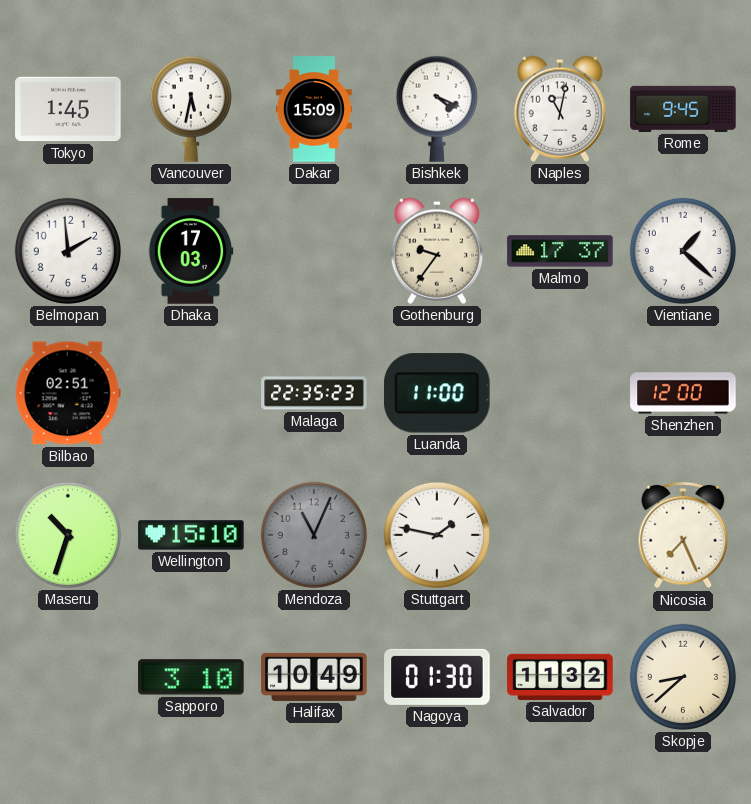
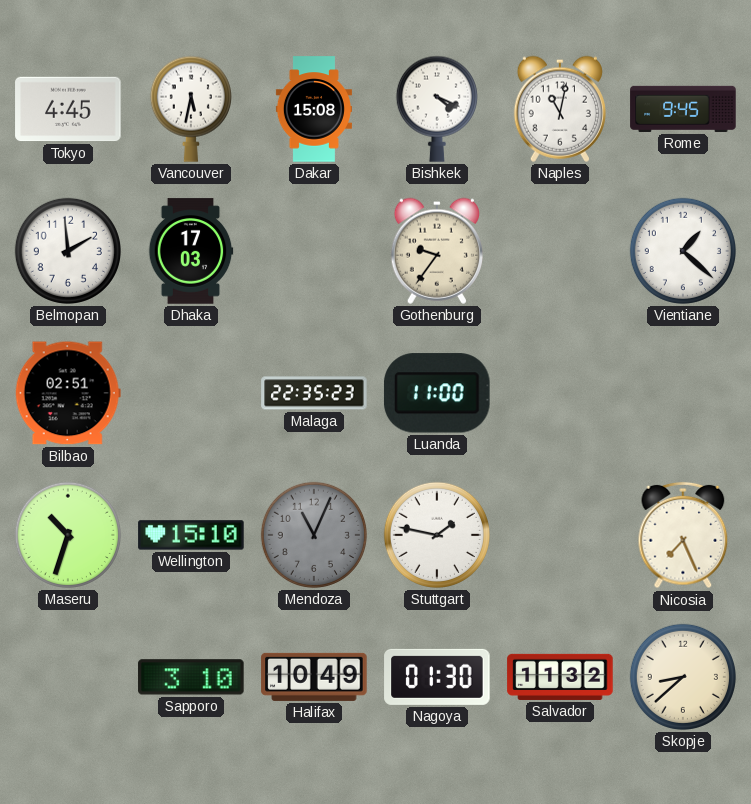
Tokyo: 1:45 -> 4:45
Dakar: 15:09 -> 15:08
Malmo: 17:37 -> none
Shenzhen: 12:00 -> none
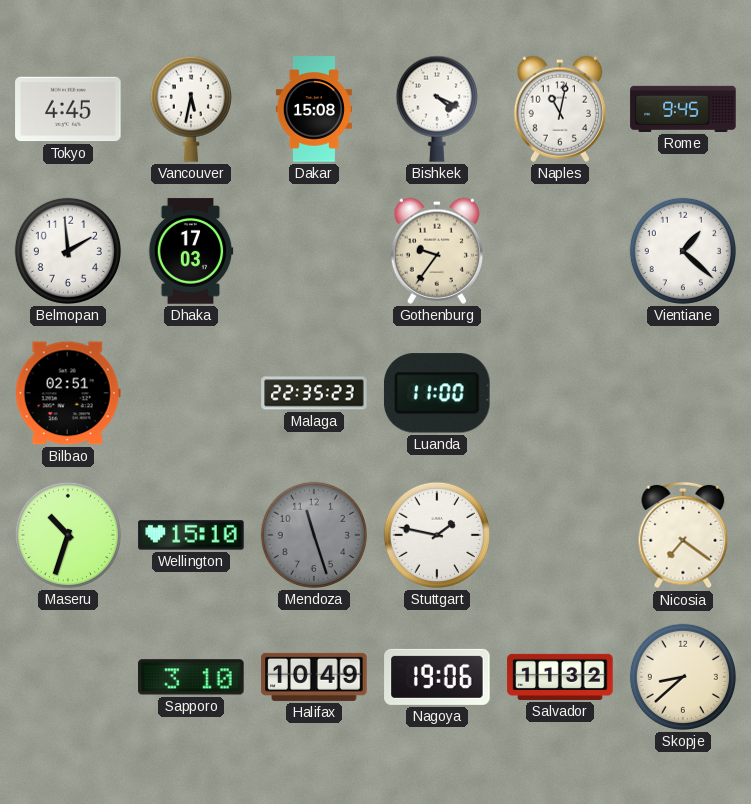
Mendoza: 11:04 -> 11:27
Nicosia: 7:26 -> 7:21
Nagoya: 01:30 -> 19:06
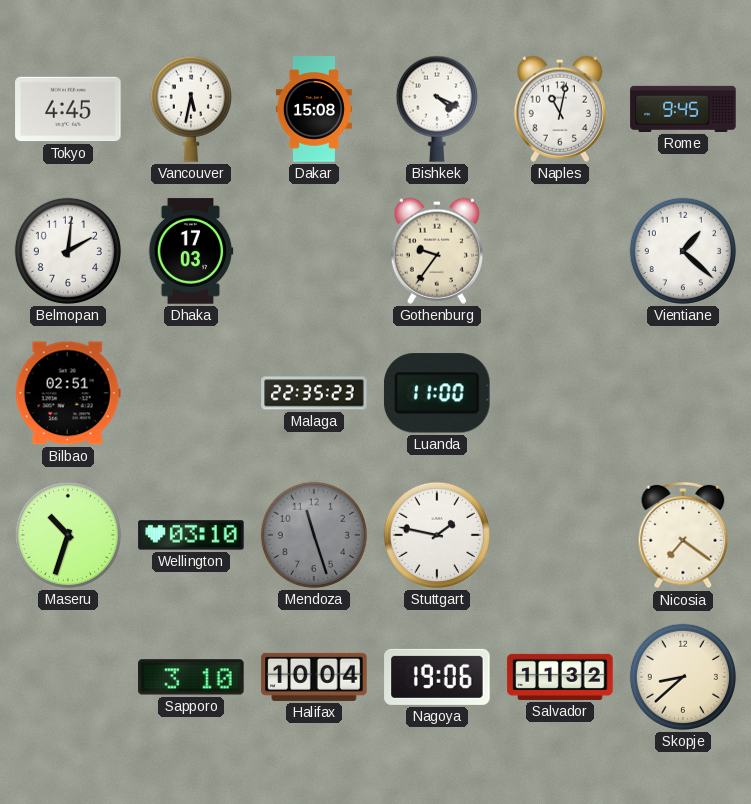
Belmopan: 1:59 -> 2:01
Wellington: 15:10 -> 03:10
Halifax: 10:49 -> 10:04
